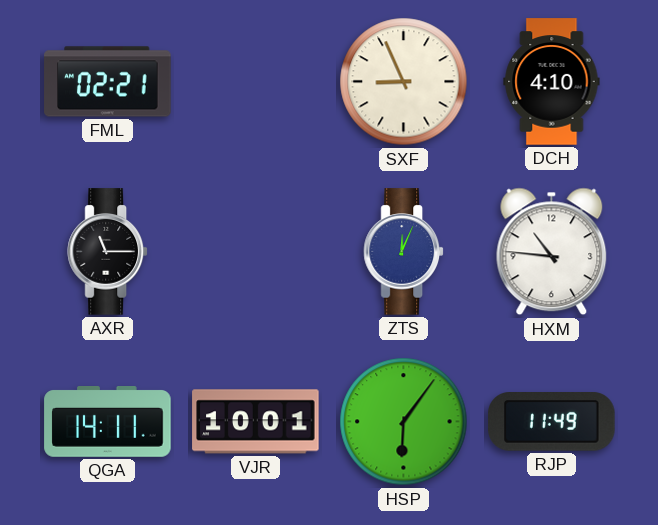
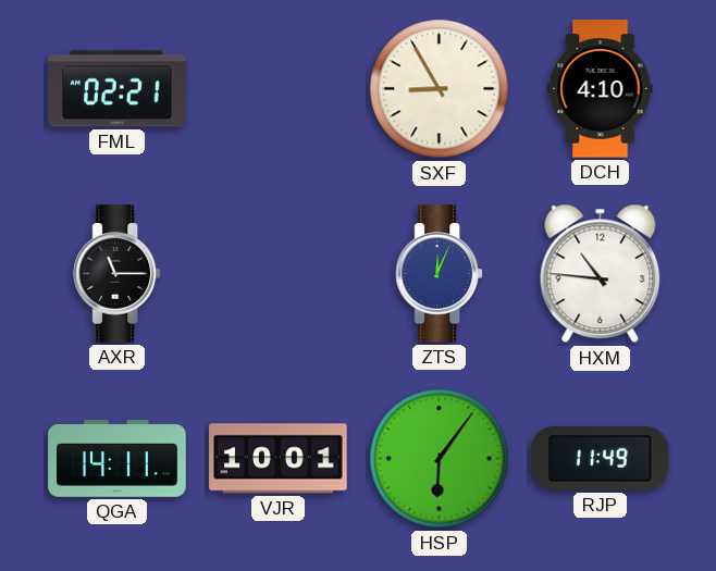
SXF: 8:56 -> 8:55
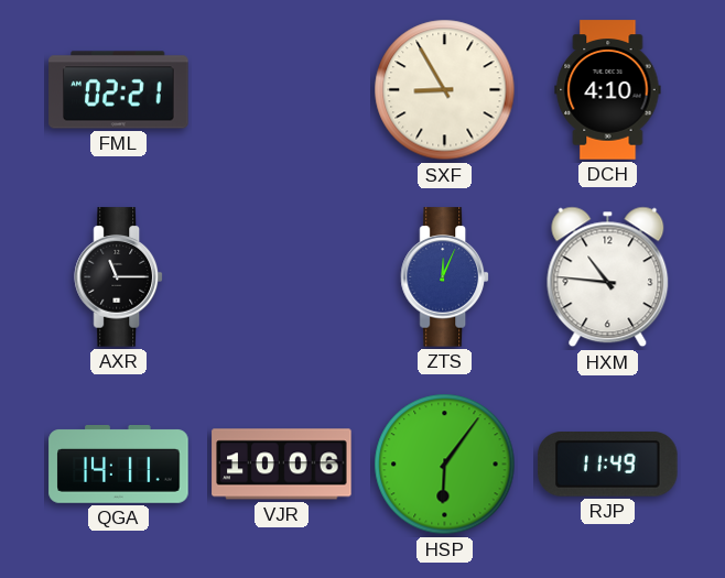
VJR: 10:01 -> 10:06
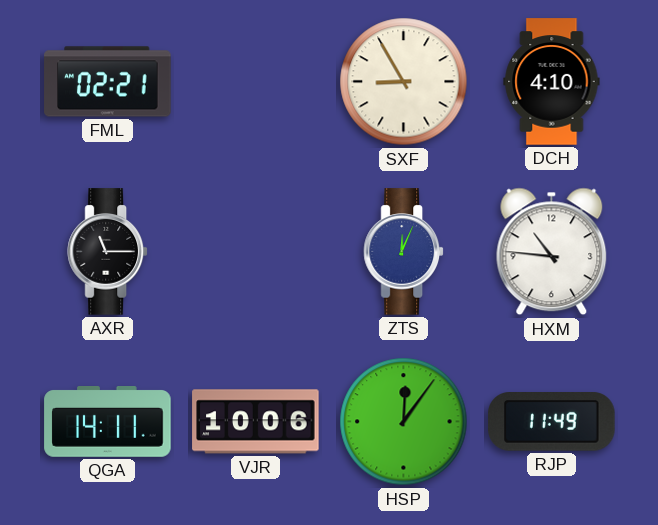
HSP: 6:06 -> 12:06
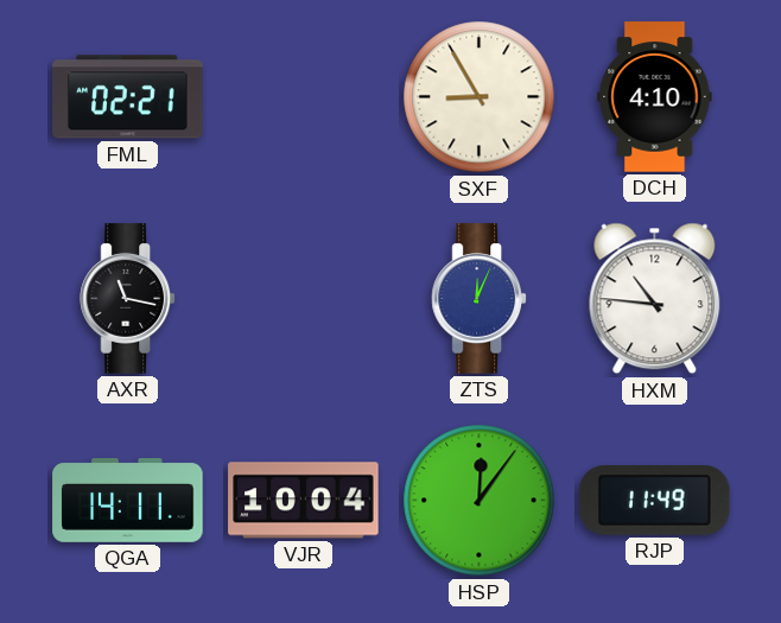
AXR: 11:15 -> 11:17
VJR: 10:06 -> 10:04
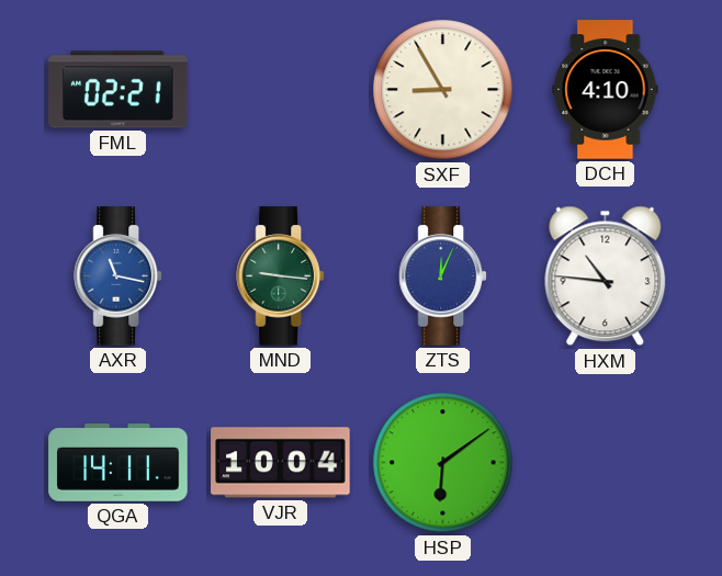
AXR dial: black -> blue
MND: none -> 9:16
HSP: 12:06 -> 6:09
RJP: 11:49 -> none
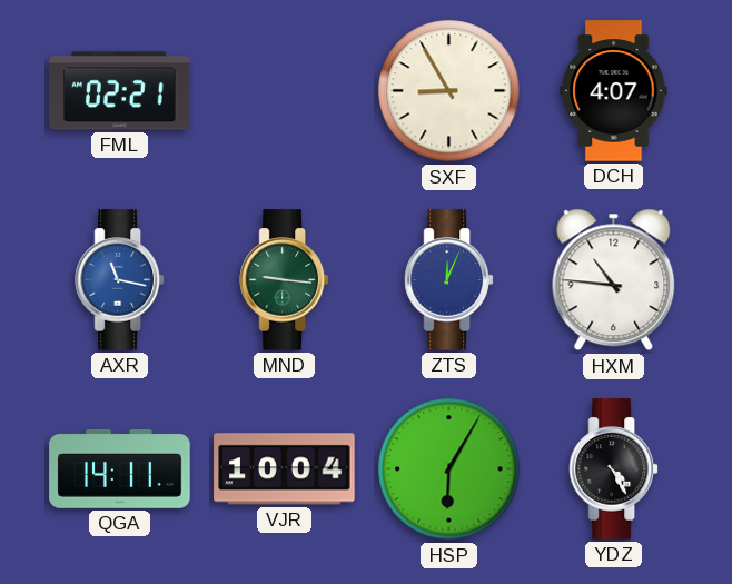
DCH: 4:10 -> 4:07
HSP: 6:09 -> 6:05
YDZ: none -> 4:25
